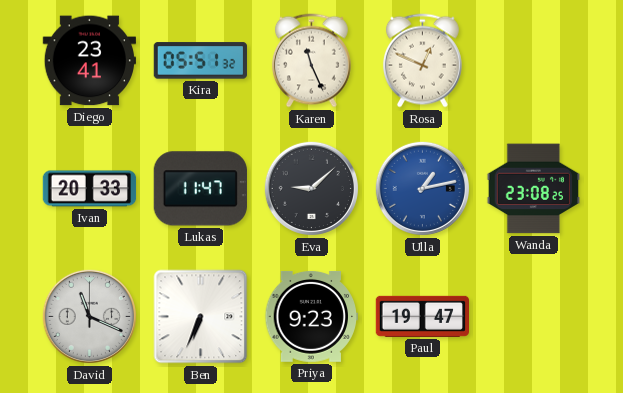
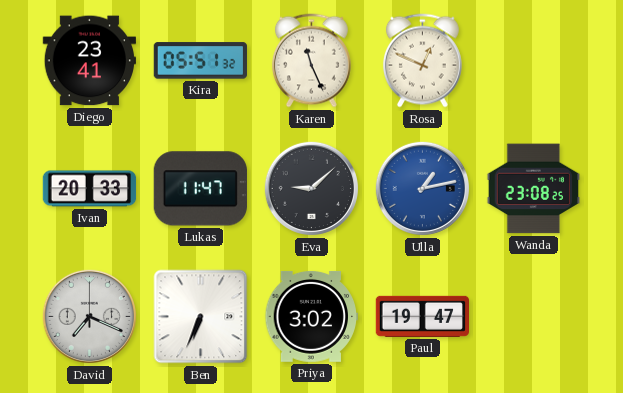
David: 11:19 -> 7:19
Priya: 9:23 -> 3:02
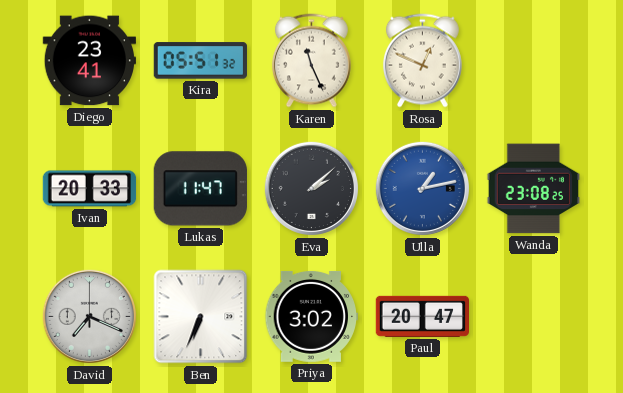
Eva: 9:08 -> 2:08
Paul: 19:47 -> 20:47
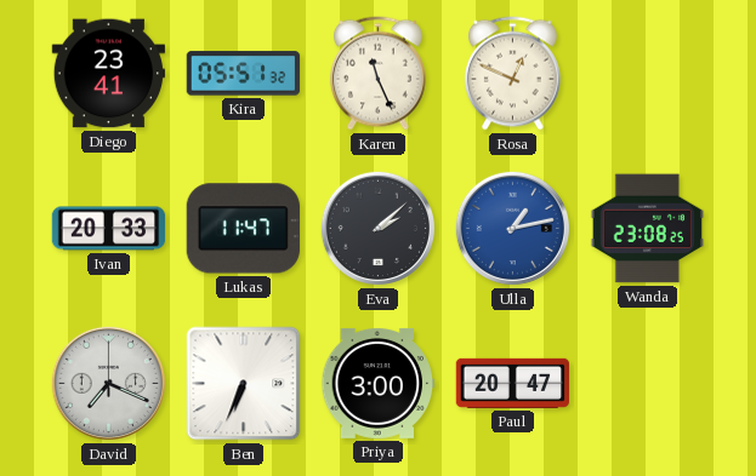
Priya: 3:02 -> 3:00
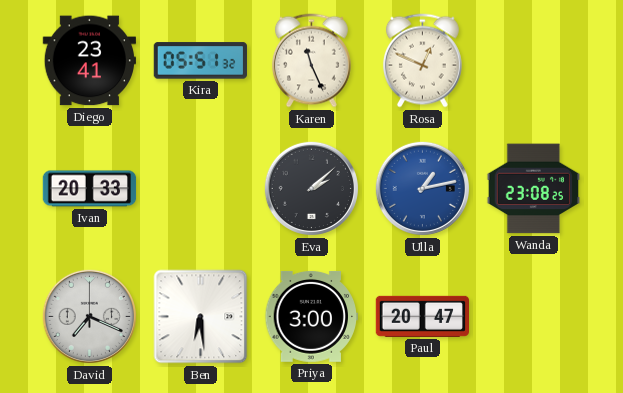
Lukas: 11:47 -> none
Ben: 6:34 -> 6:29
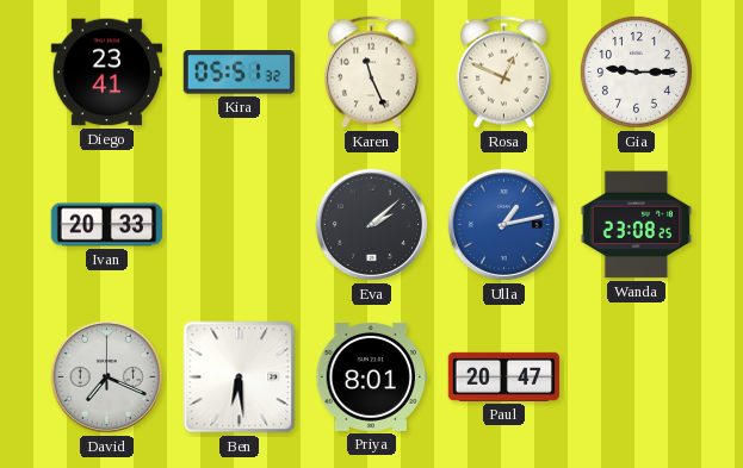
Gia: none -> 9:15
Priya: 3:00 -> 8:01
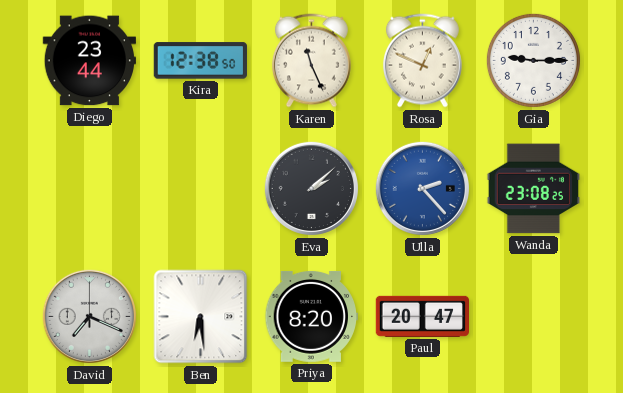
Diego: 23:41 -> 23:44
Kira: 05:51 -> 12:38
Ivan: 20:33 -> none
Ulla: 1:13 -> 2:23
Priya: 8:01 -> 8:20
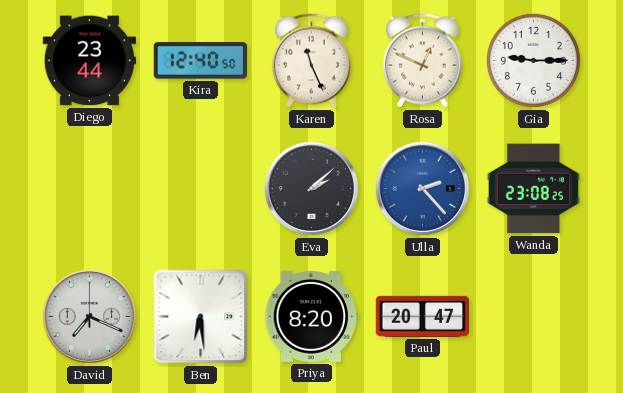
Kira: 12:38 -> 12:40
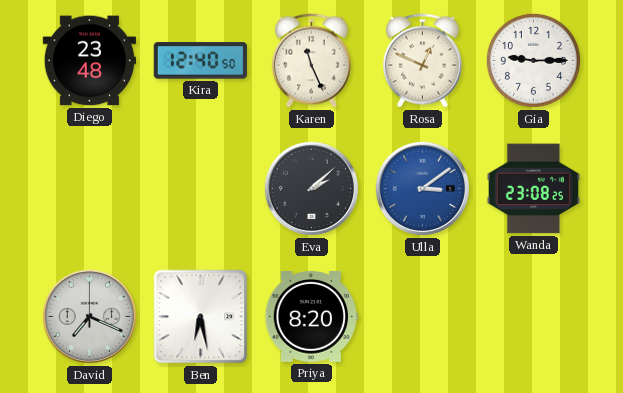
Diego: 23:44 -> 23:48
Ulla: 2:23 -> 3:09
Ben: 6:29 -> 6:28
Paul: 20:47 -> none
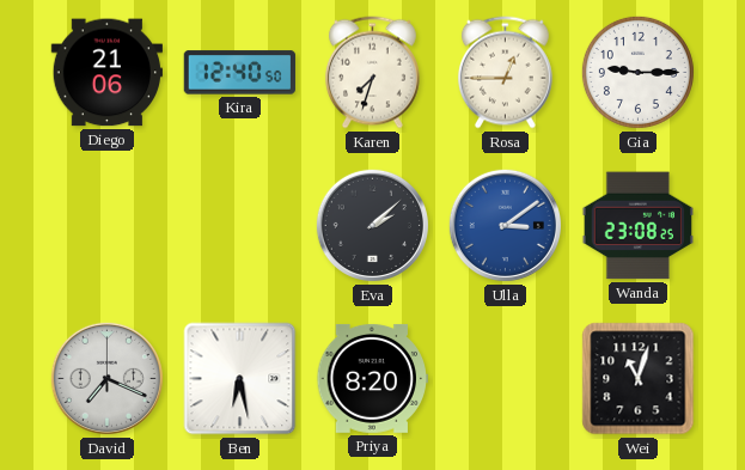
Diego: 23:48 -> 21:06
Karen: 11:26 -> 7:33
Rosa: 12:49 -> 12:45
Wei: none -> 11:03
